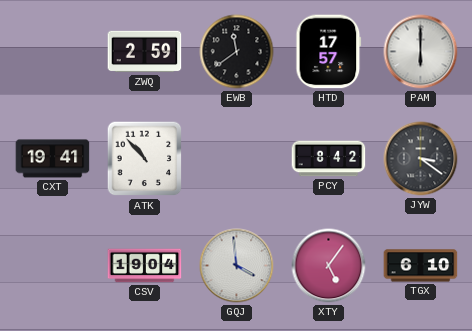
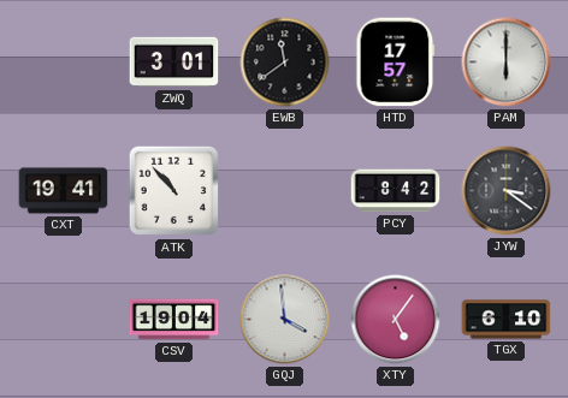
ZWQ: 2:59 -> 3:01
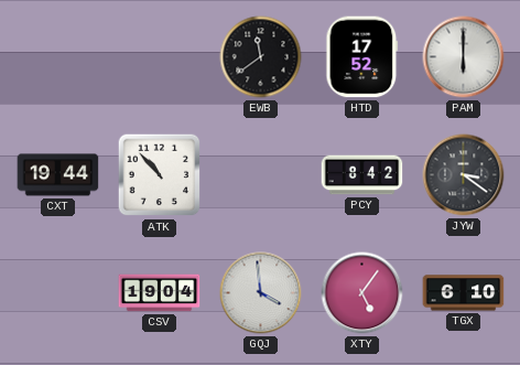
ZWQ: 3:01 -> none
HTD: 17:57 -> 17:52
CXT: 19:41 -> 19:44
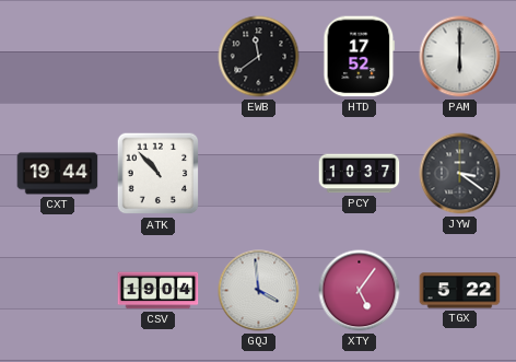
PCY: 8:42 -> 10:37
TGX: 6:10 -> 5:22
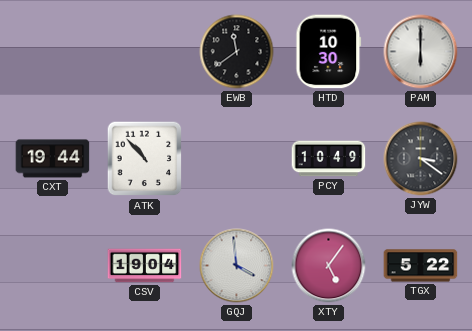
HTD: 17:52 -> 10:30
PCY: 10:37 -> 10:49
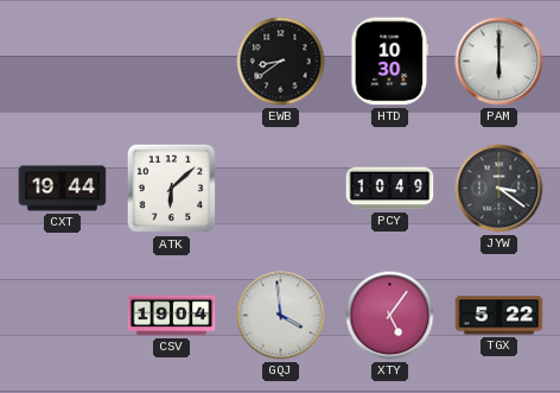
EWB: 11:39 -> 8:39
ATK: 10:53 -> 6:08
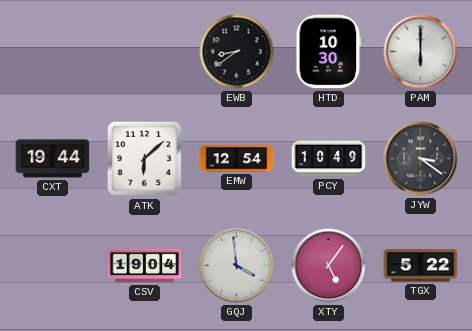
EMW: none -> 12:54
